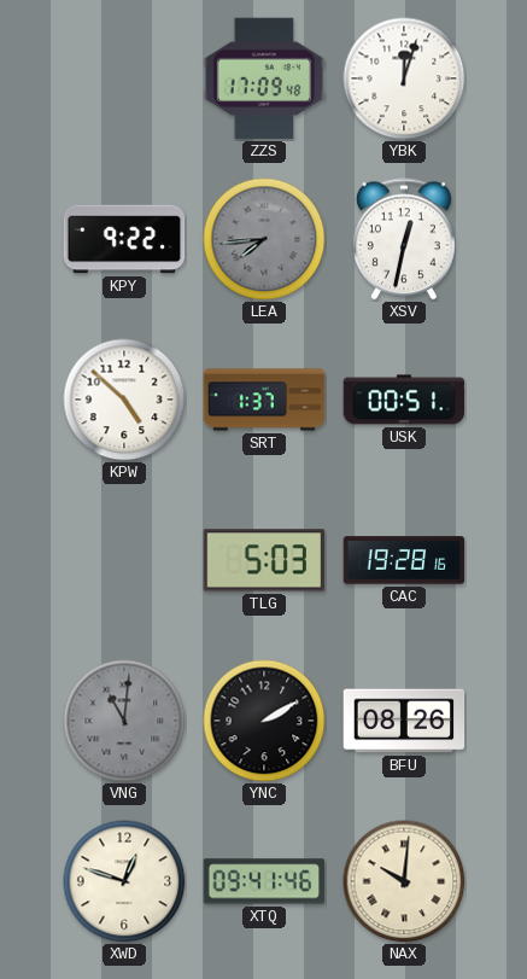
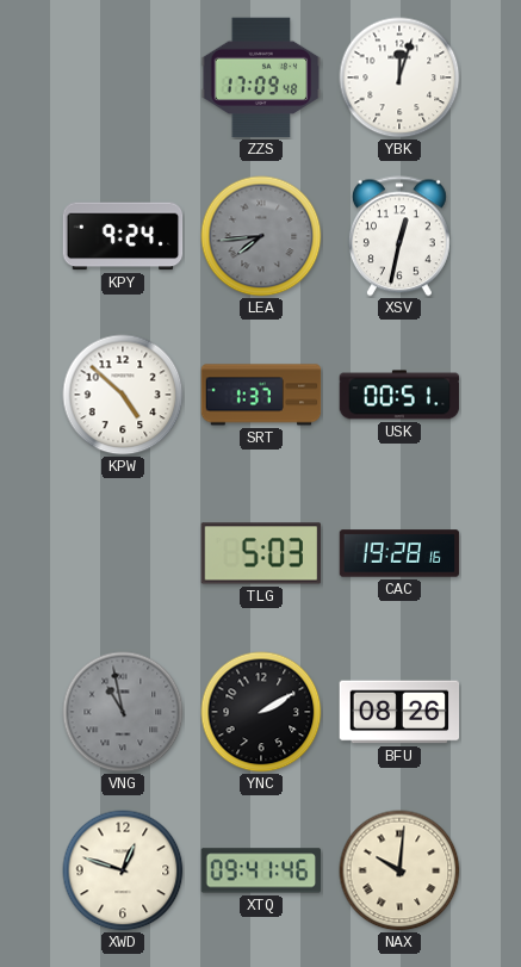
KPY: 9:22 -> 9:24
VNG: 11:01 -> 10:58
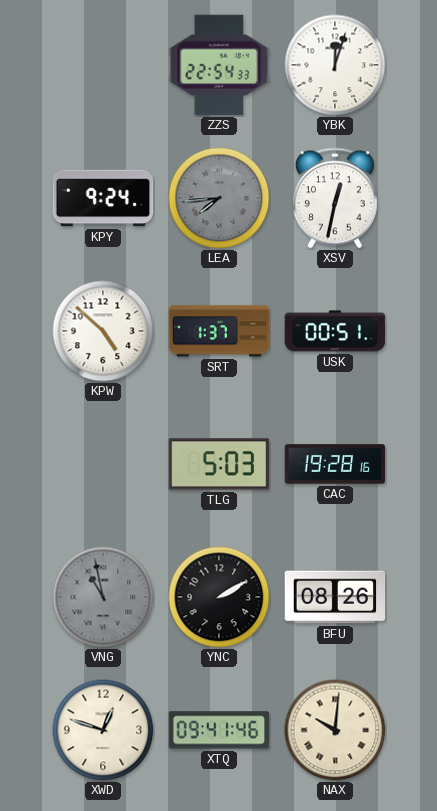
ZZS: 17:09 -> 22:54
